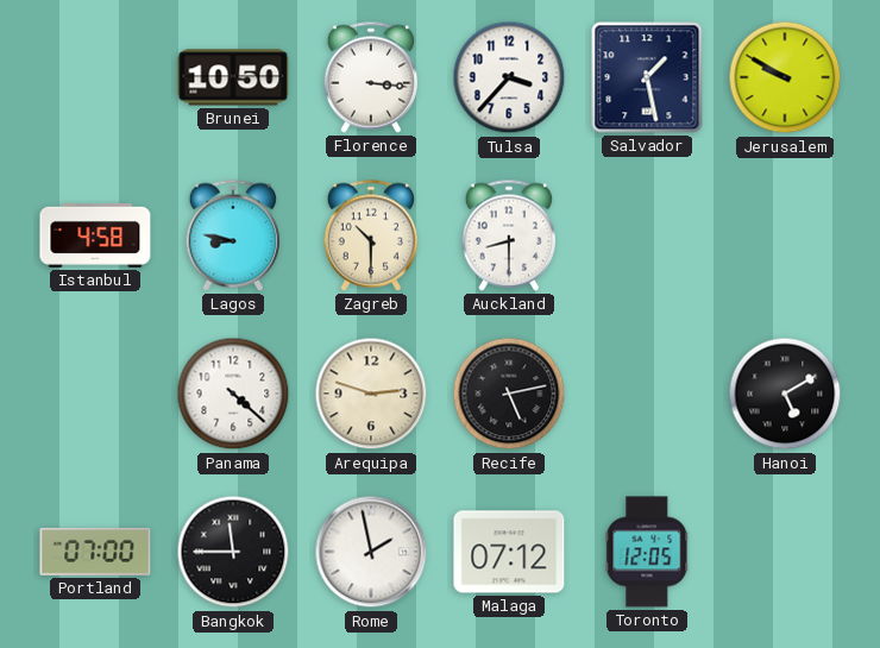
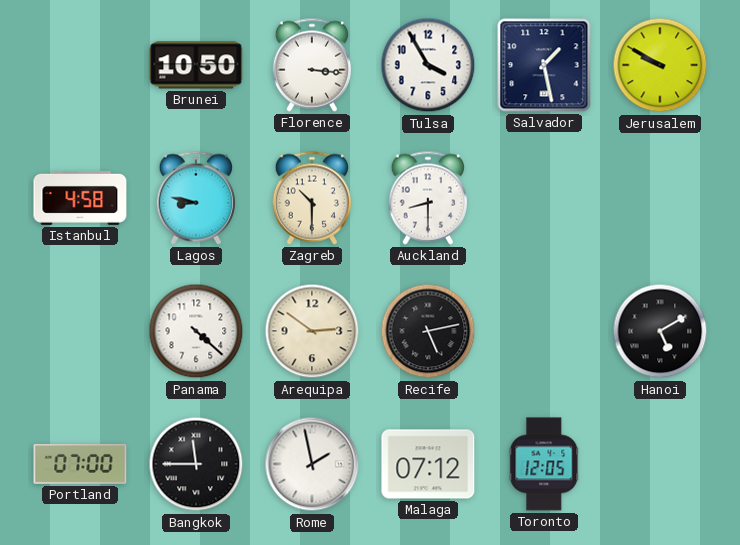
Tulsa: 3:37 -> 3:55
Arequipa: 2:48 -> 2:51
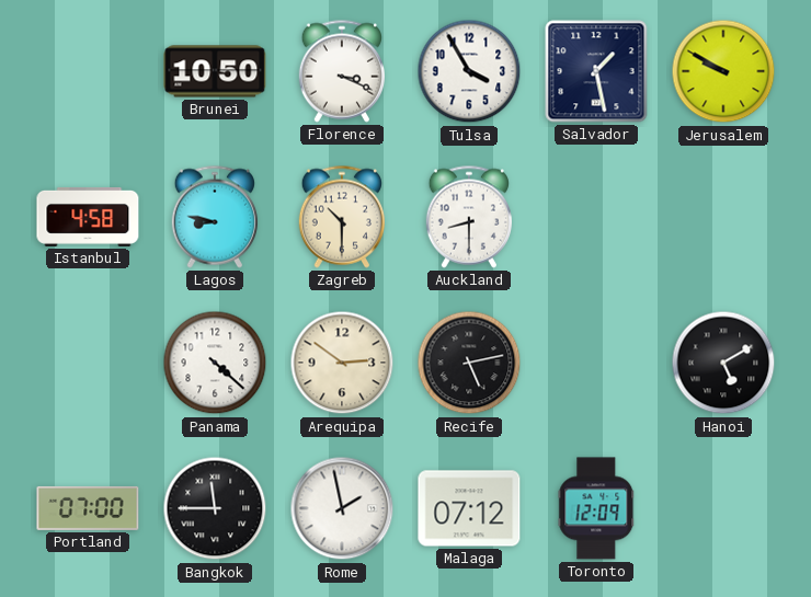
Florence: 3:16 -> 3:19
Toronto: 12:05 -> 12:09
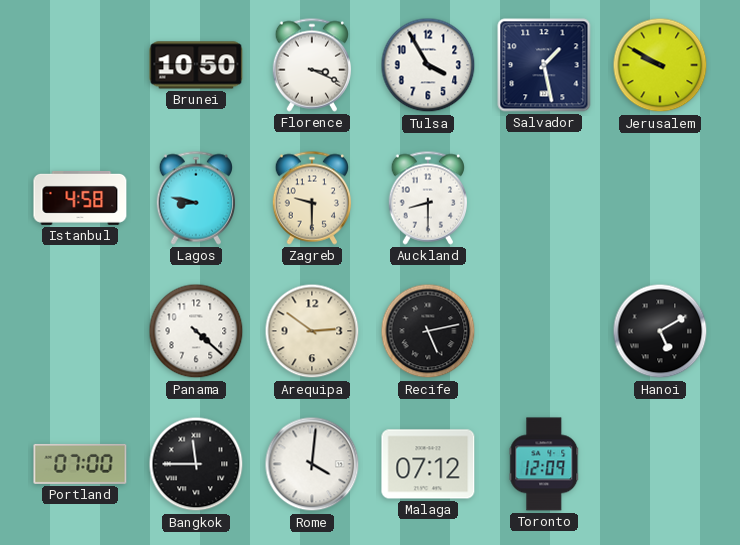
Zagreb: 10:30 -> 9:30
Rome: 1:58 -> 4:01
